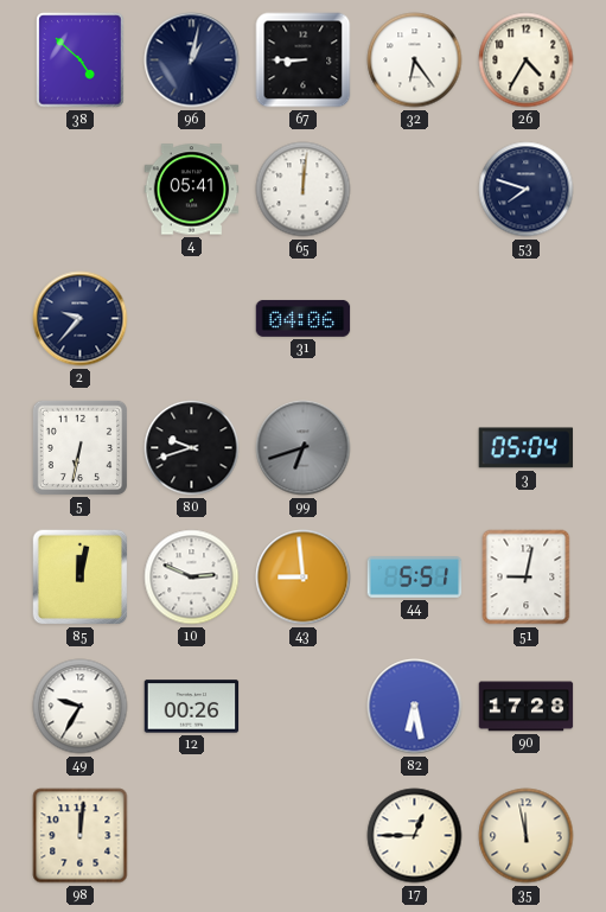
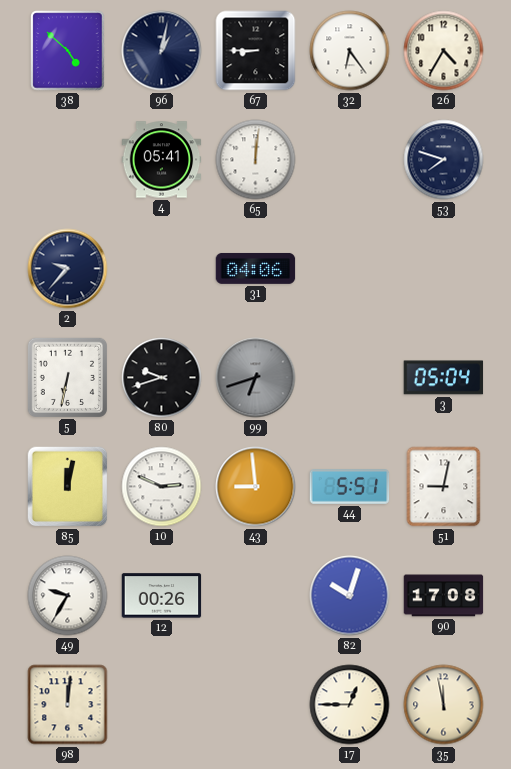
82: 6:28 -> 10:03
90: 17:28 -> 17:08
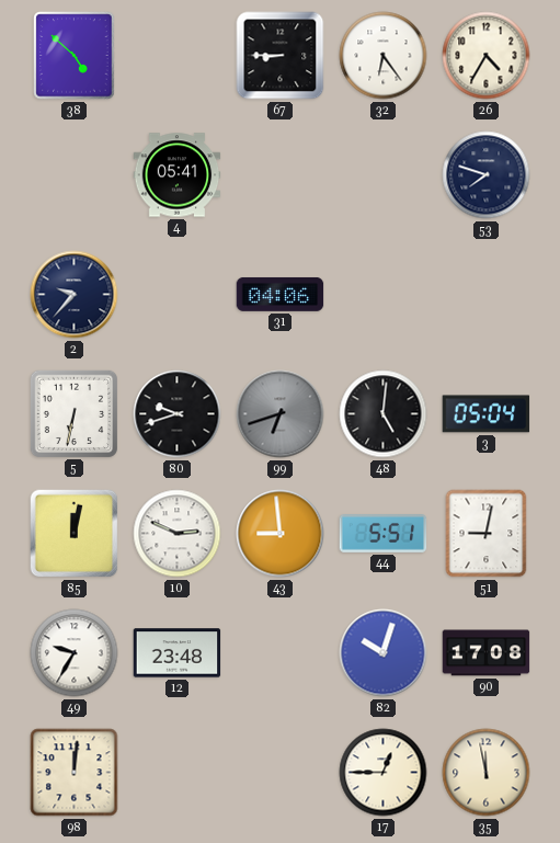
96: 1:02 -> none
65: 12:01 -> none
48: none -> 5:01
12: 00:26 -> 23:48
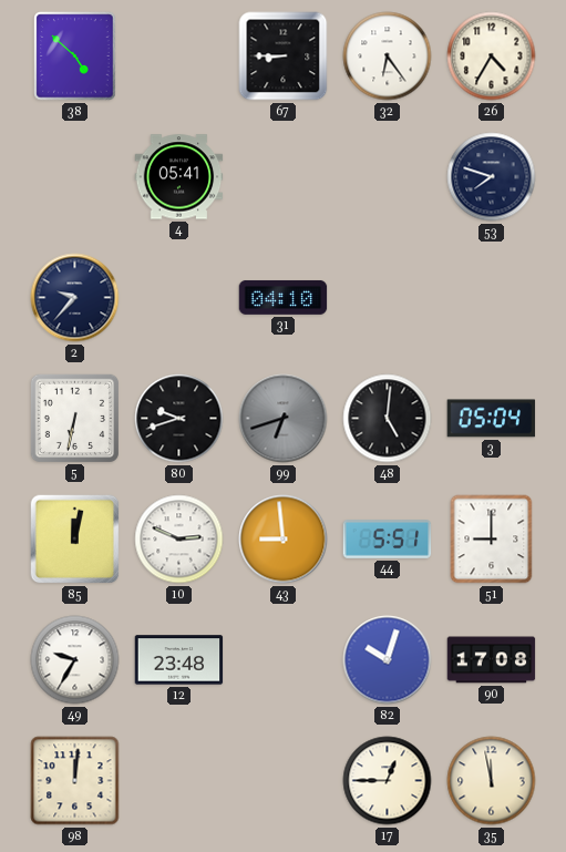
31: 04:06 -> 04:10
51: 9:02 -> 9:00
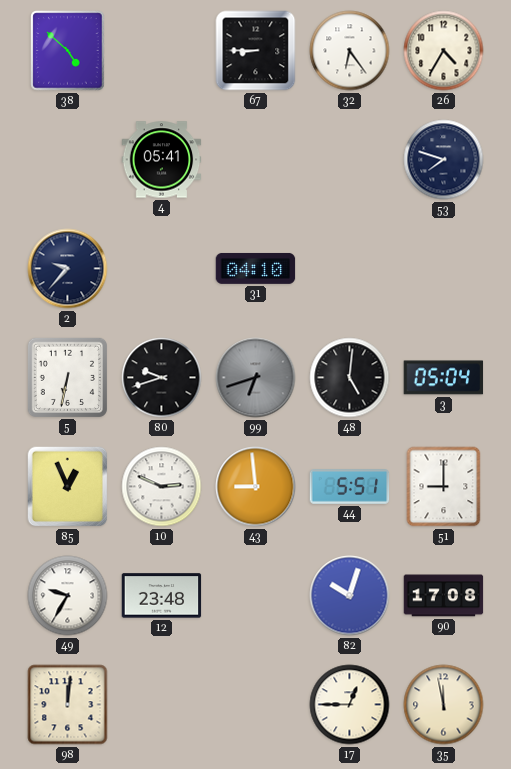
85: 12:02 -> 12:56
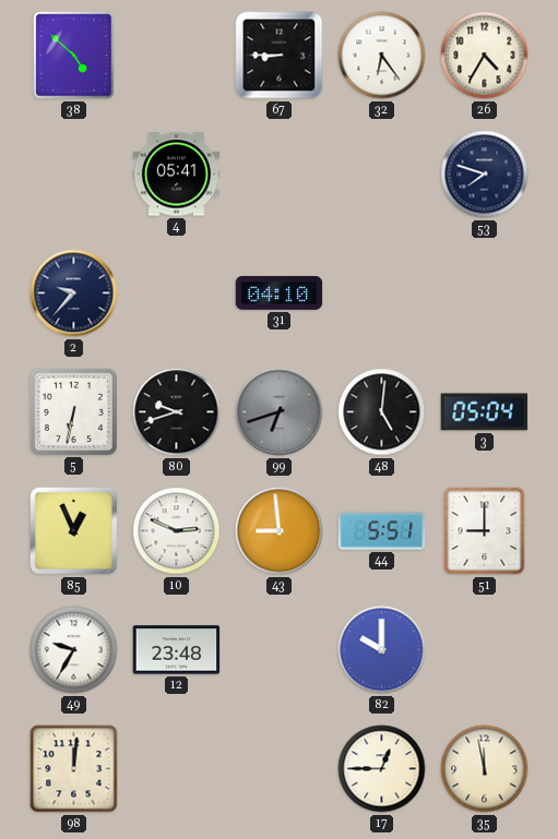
82: 10:03 -> 10:00
90: 17:08 -> none
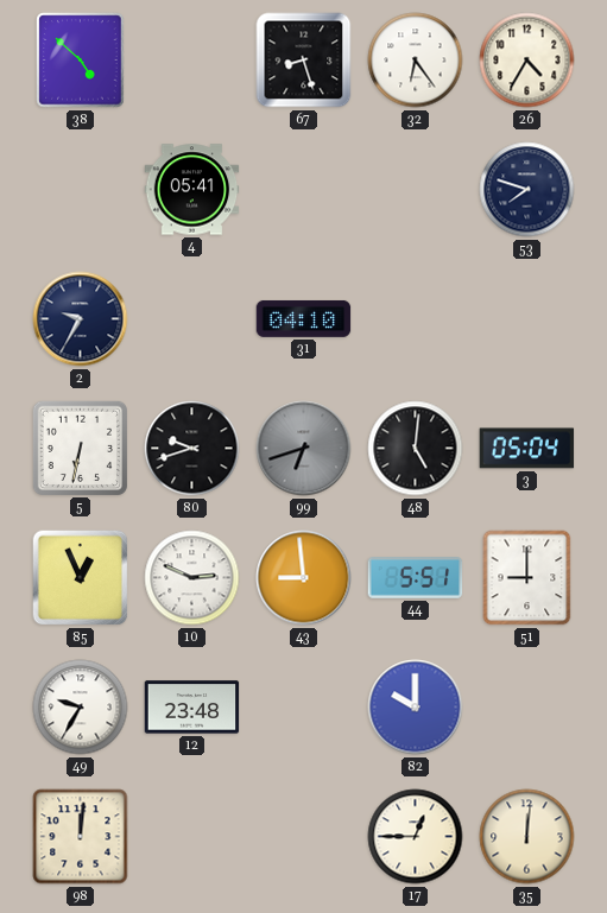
67: 8:45 -> 8:27
2: 9:37 -> 9:35
35: 11:58 -> 12:01
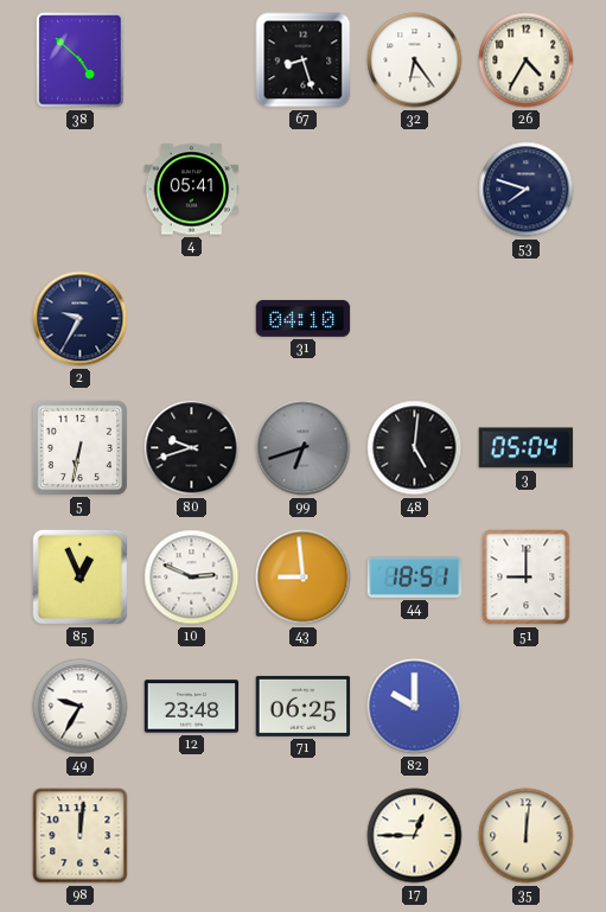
44: 5:51 -> 18:51
71: none -> 06:25
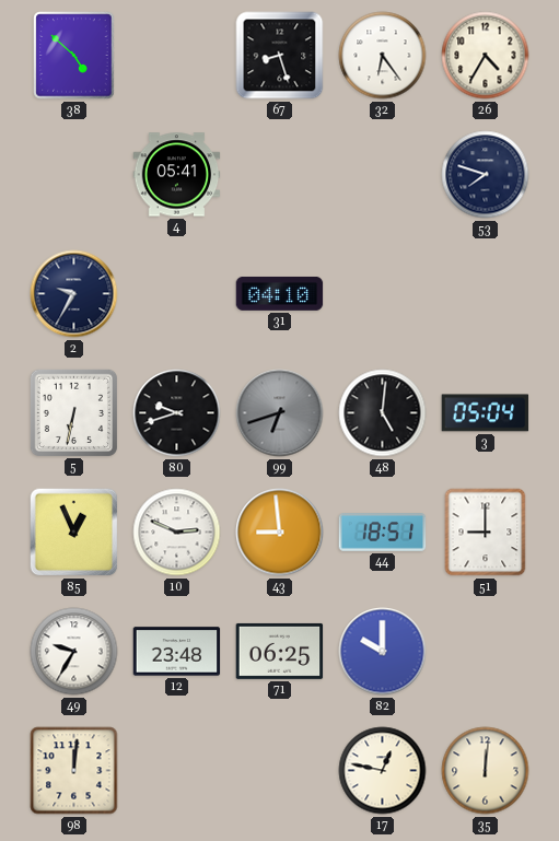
17: 12:45 -> 12:47
